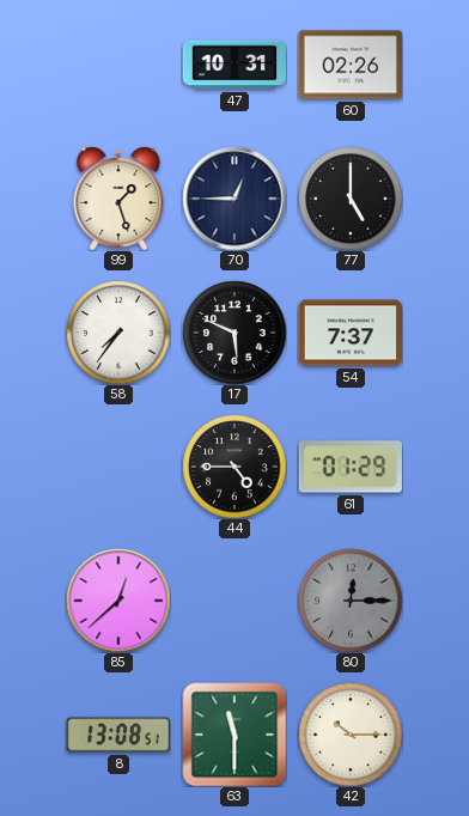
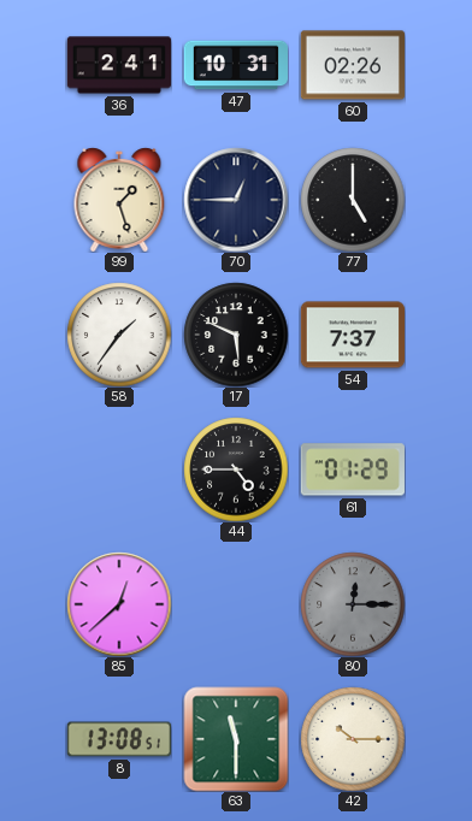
36: none -> 2:41
58: 7:36 -> 1:36
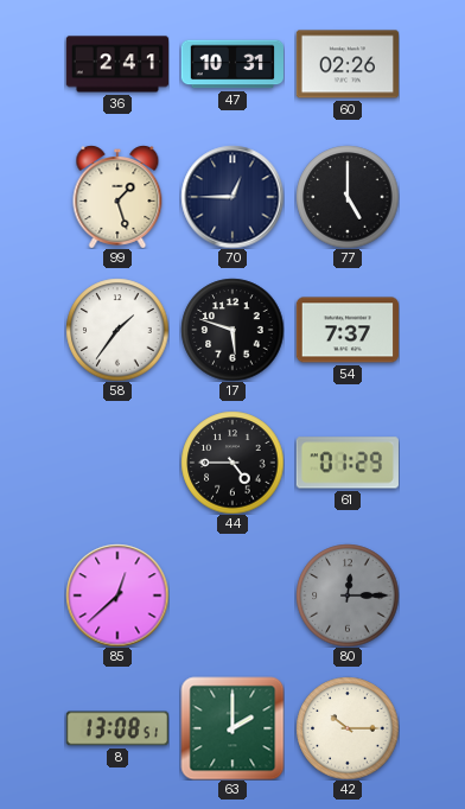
17: 5:49 -> 5:48
63: 11:30 -> 2:00
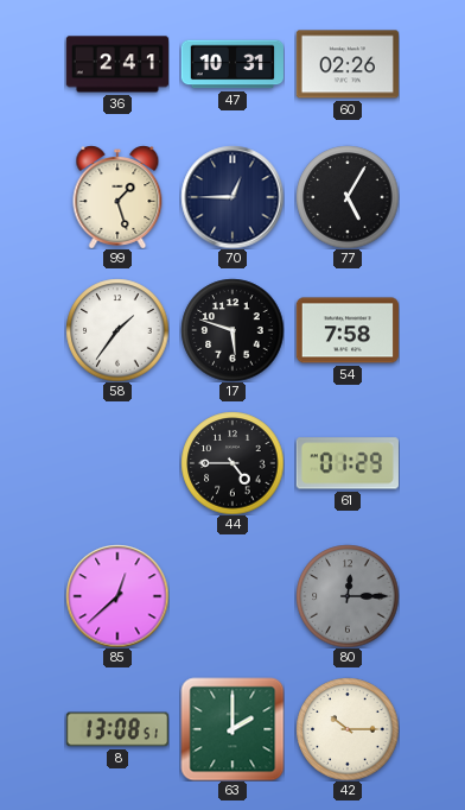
77: 5:00 -> 5:05
54: 7:37 -> 7:58
